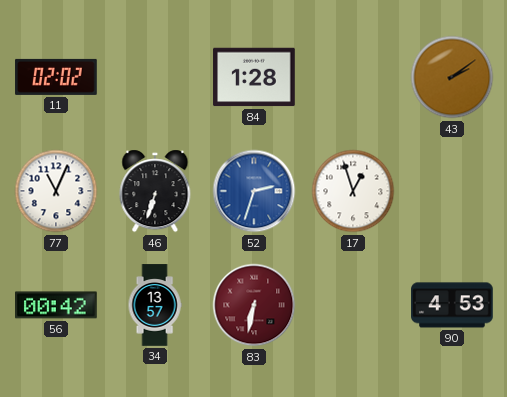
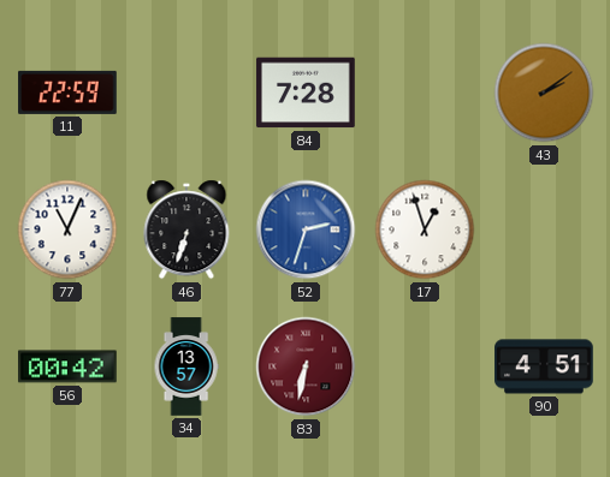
11: 02:02 -> 22:59
84: 1:28 -> 7:28
90: 4:53 -> 4:51
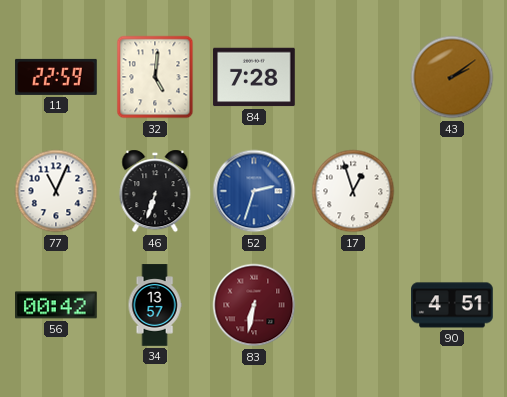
32: none -> 5:01
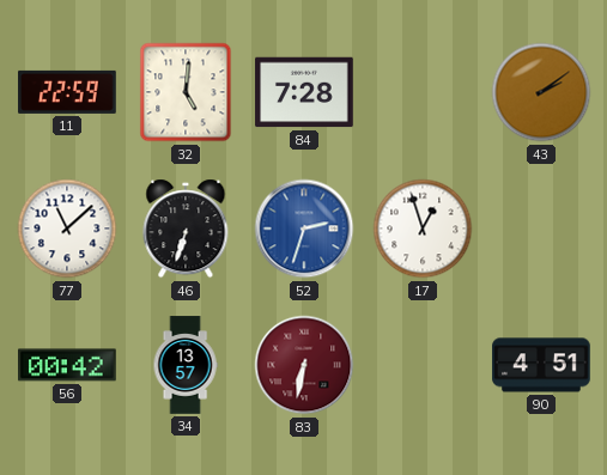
77: 11:04 -> 11:08
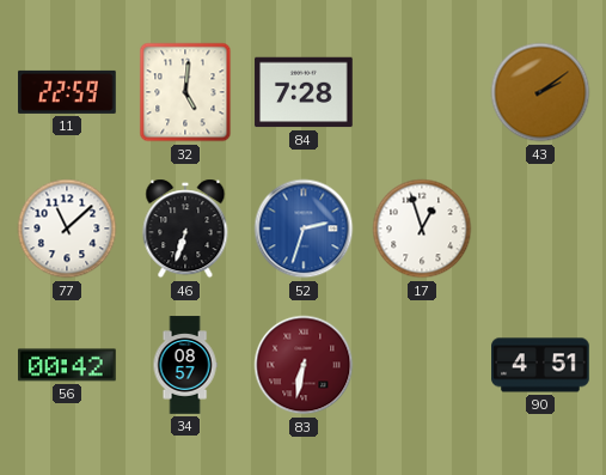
34: 13:57 -> 08:57
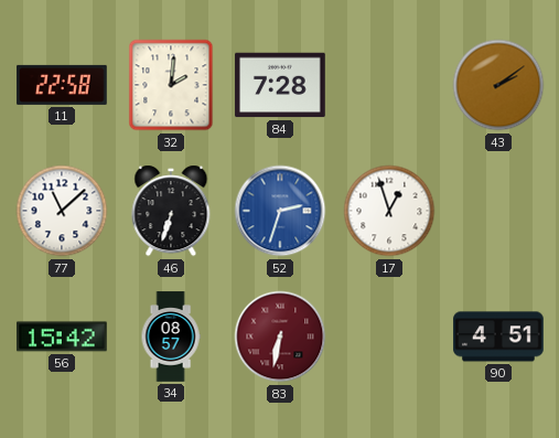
11: 22:59 -> 22:58
32: 5:01 -> 2:01
56: 00:42 -> 15:42
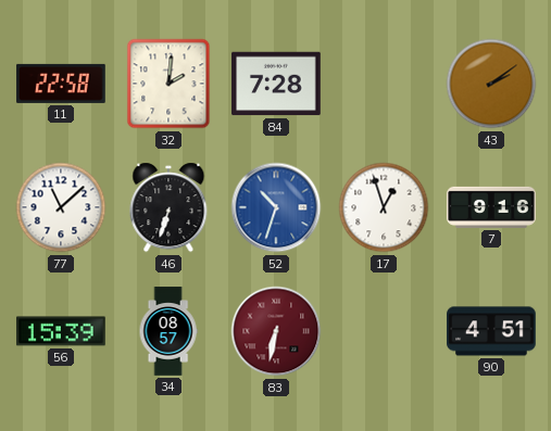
52: 2:33 -> 10:33
7: none -> 9:16
56: 15:42 -> 15:39
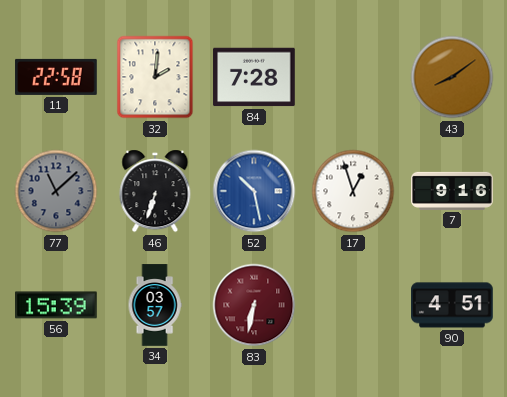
43: 2:09 -> 8:09
77 dial: white -> grey
52: 10:33 -> 10:28
34: 08:57 -> 03:57
